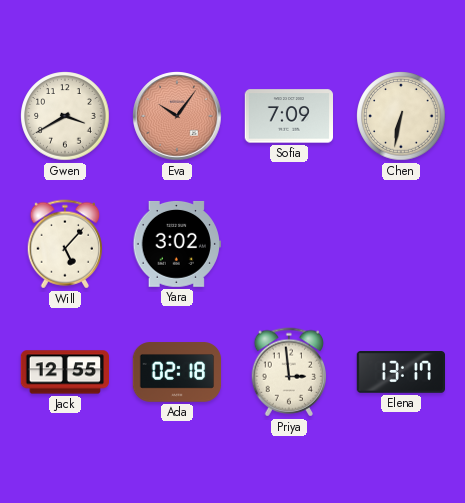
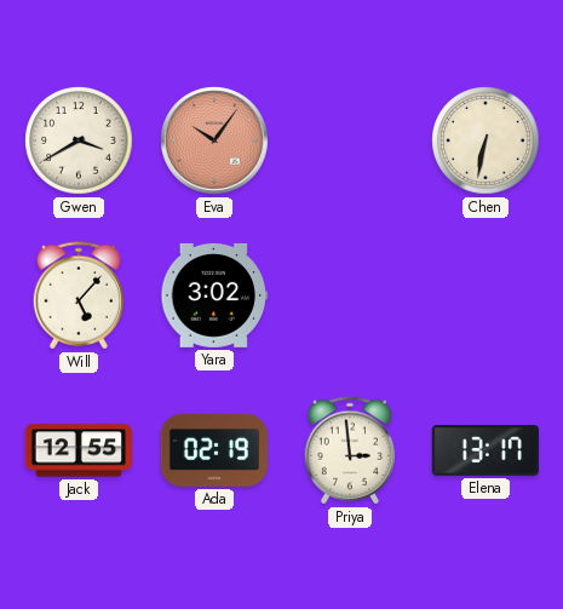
Sofia: 7:09 -> none
Ada: 02:18 -> 02:19
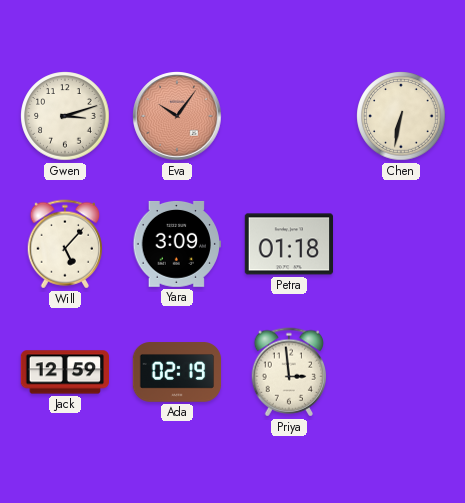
Gwen: 3:40 -> 3:12
Yara: 3:02 -> 3:09
Petra: none -> 01:18
Jack: 12:55 -> 12:59
Elena: 13:17 -> none
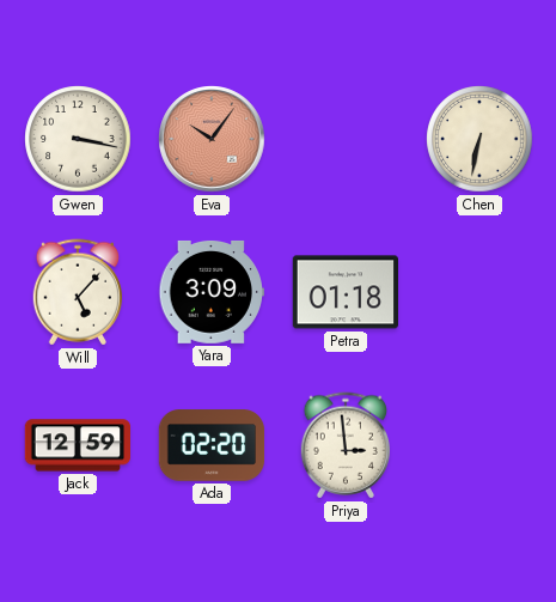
Gwen: 3:12 -> 3:17
Ada: 02:19 -> 02:20
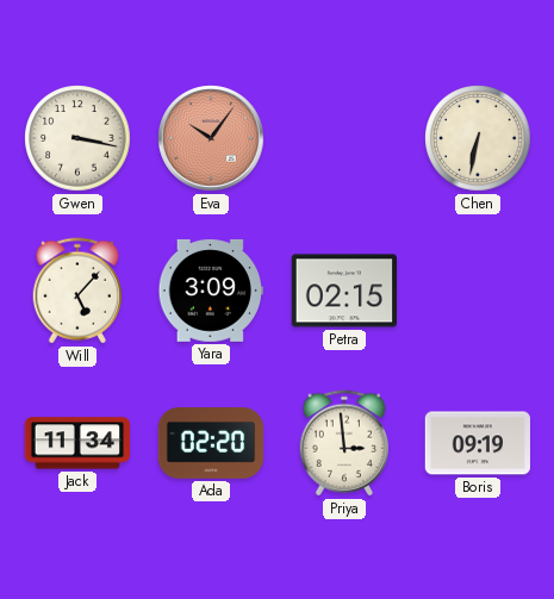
Petra: 01:18 -> 02:15
Jack: 12:59 -> 11:34
Boris: none -> 09:19
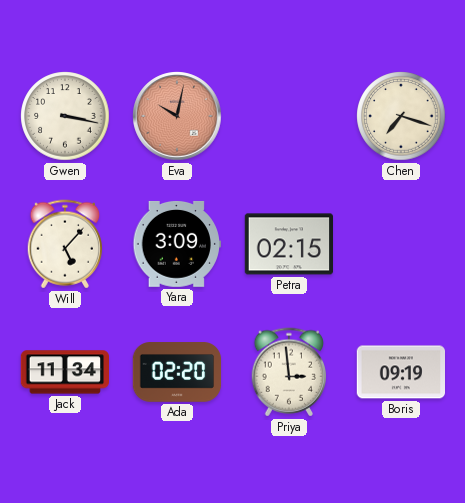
Eva: 10:06 -> 10:02
Chen: 6:32 -> 7:18
